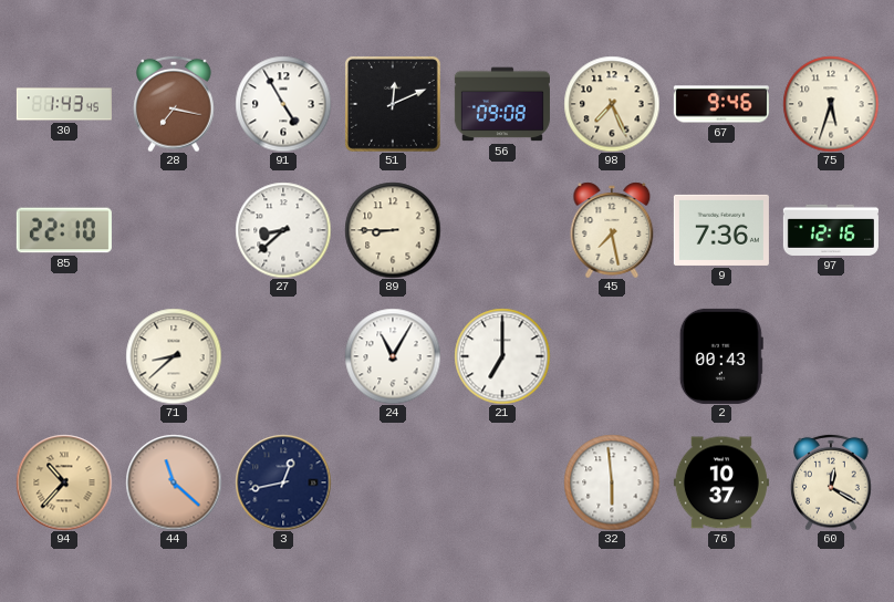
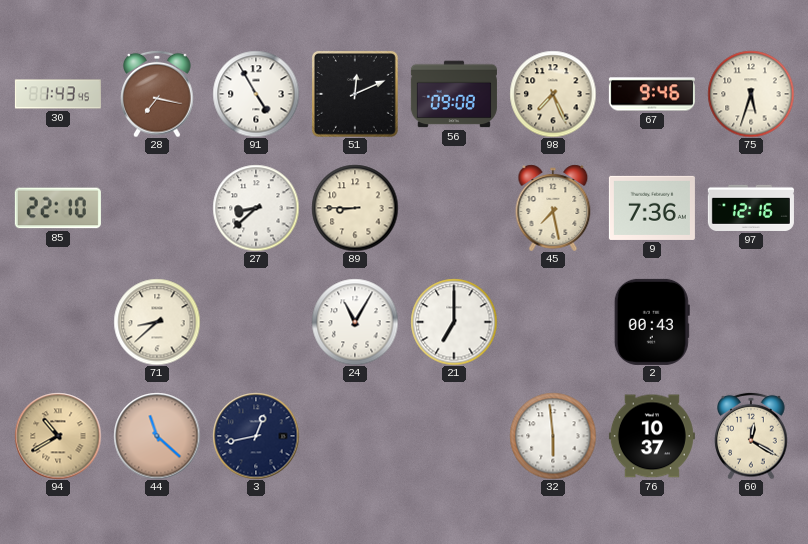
94: 10:37 -> 10:40
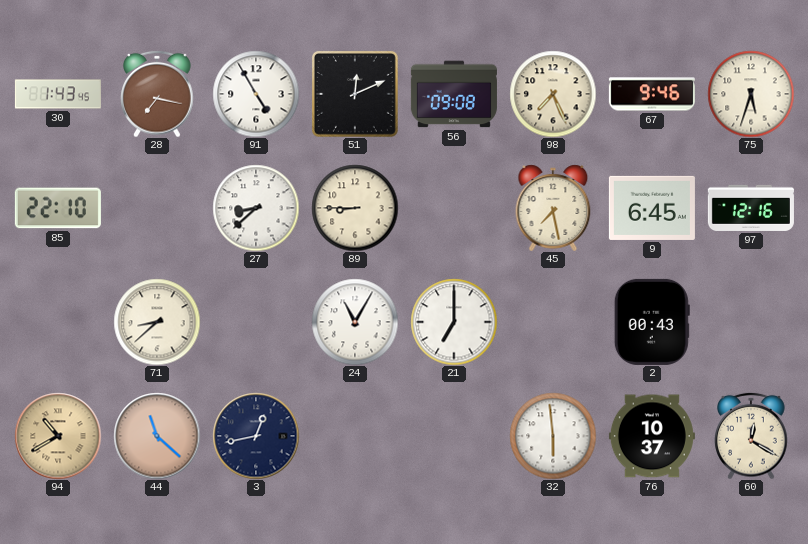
9: 7:36 -> 6:45
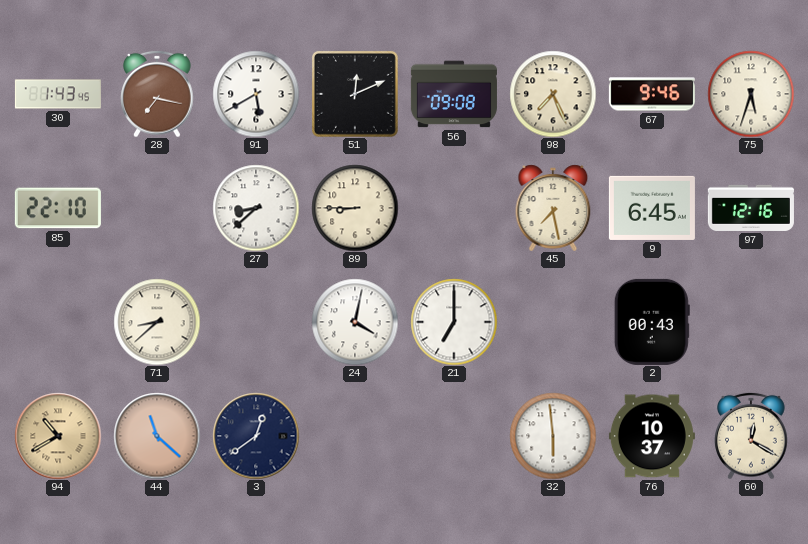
91: 4:55 -> 5:40
24: 11:05 -> 4:02
3: 12:43 -> 12:39
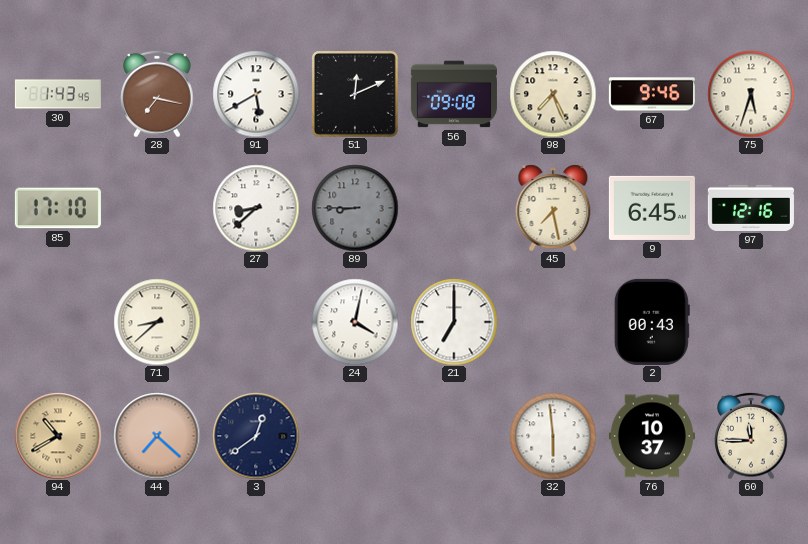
85: 22:10 -> 17:10
89 dial: cream -> grey
44: 11:22 -> 7:22
60: 12:20 -> 11:45
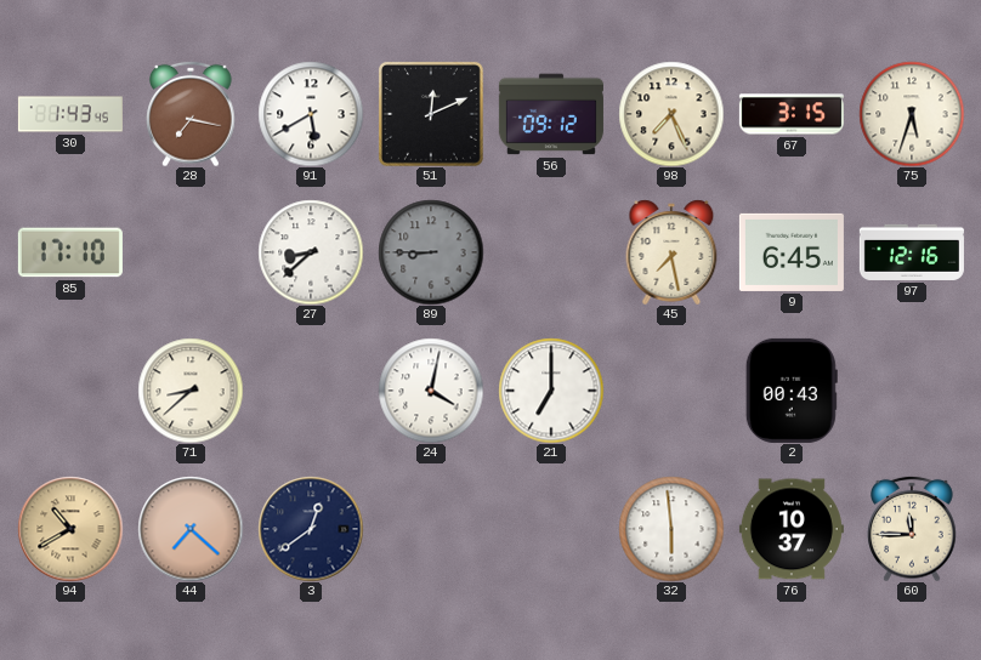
56: 09:08 -> 09:12
67: 9:46 -> 3:15
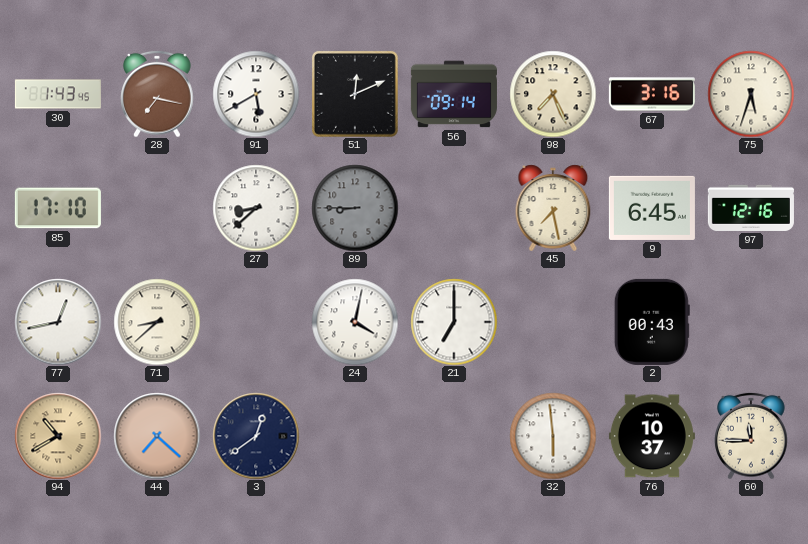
56: 09:12 -> 09:14
67: 3:15 -> 3:16
77: none -> 12:43
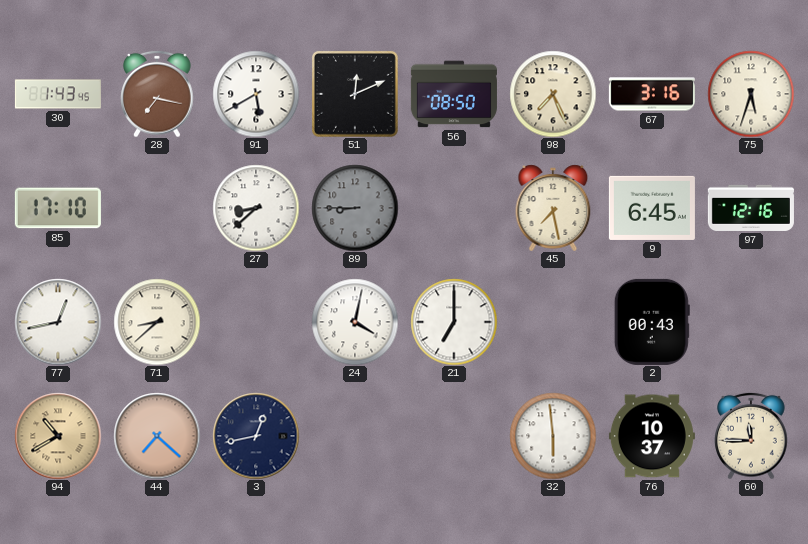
56: 09:14 -> 08:50
3: 12:39 -> 12:43
